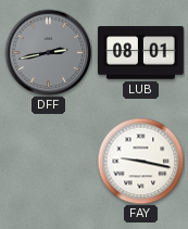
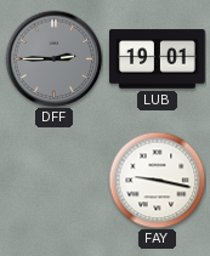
DFF: 2:43 -> 2:45
LUB: 08:01 -> 19:01
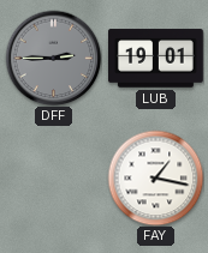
FAY: 9:17 -> 1:17
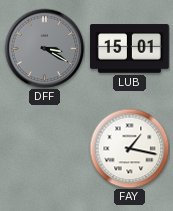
DFF: 2:45 -> 3:20
LUB: 19:01 -> 15:01
